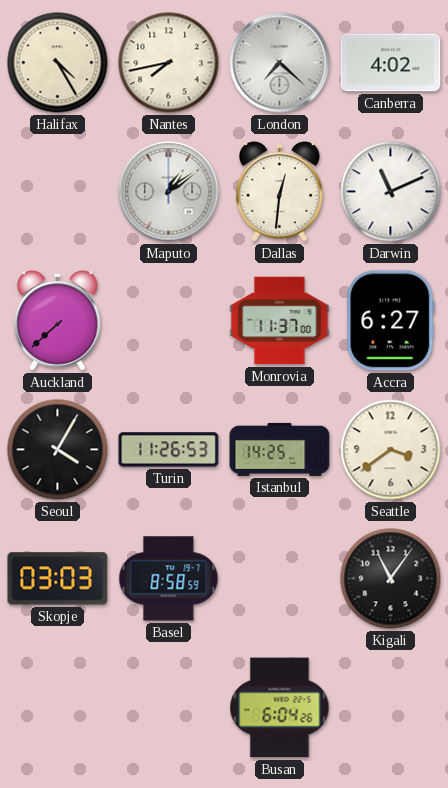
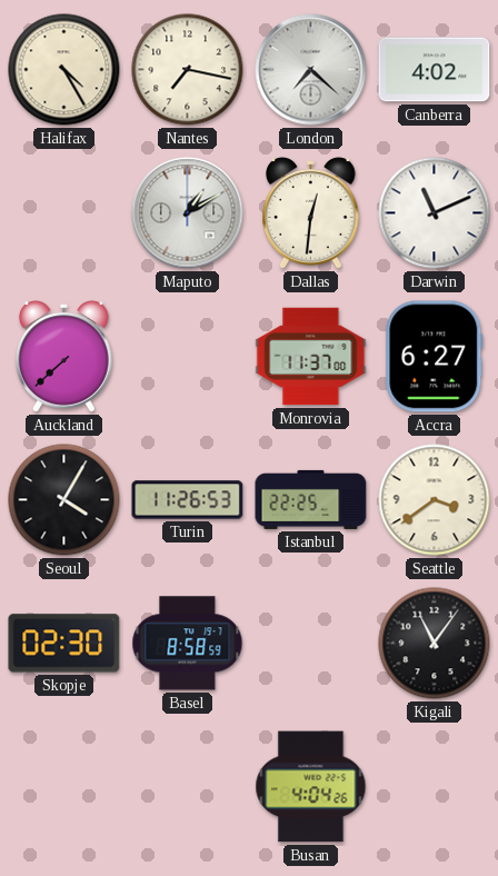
Nantes: 7:43 -> 7:17
Maputo: 1:09 -> 1:10
Istanbul: 14:25 -> 22:25
Skopje: 03:03 -> 02:30
Busan: 6:04 -> 4:04
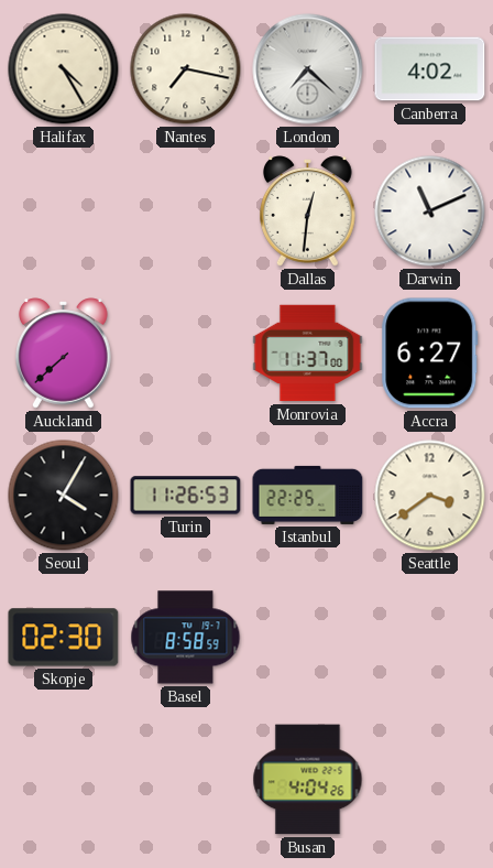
Maputo: 1:10 -> none
Kigali: 11:06 -> none
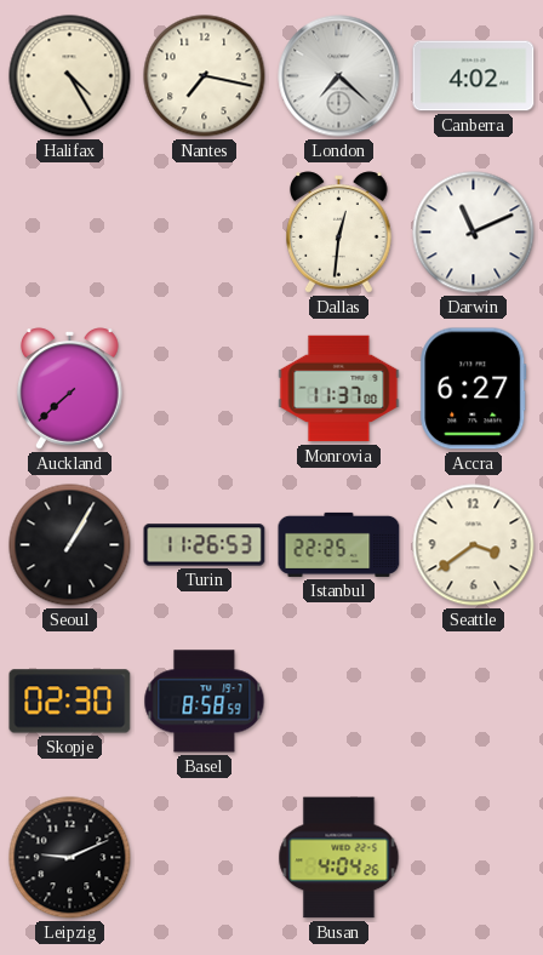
Seoul: 4:05 -> 1:05
Leipzig: none -> 9:11
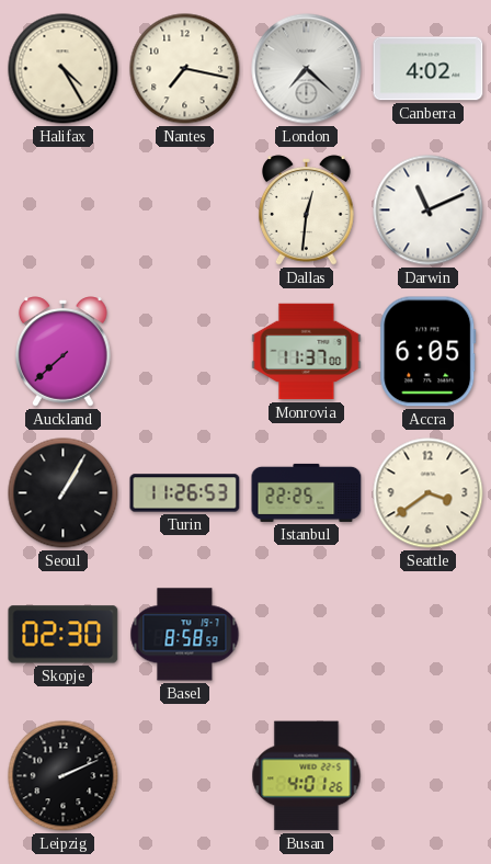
Accra: 6:27 -> 6:05
Leipzig: 9:11 -> 2:11
Busan: 4:04 -> 4:01
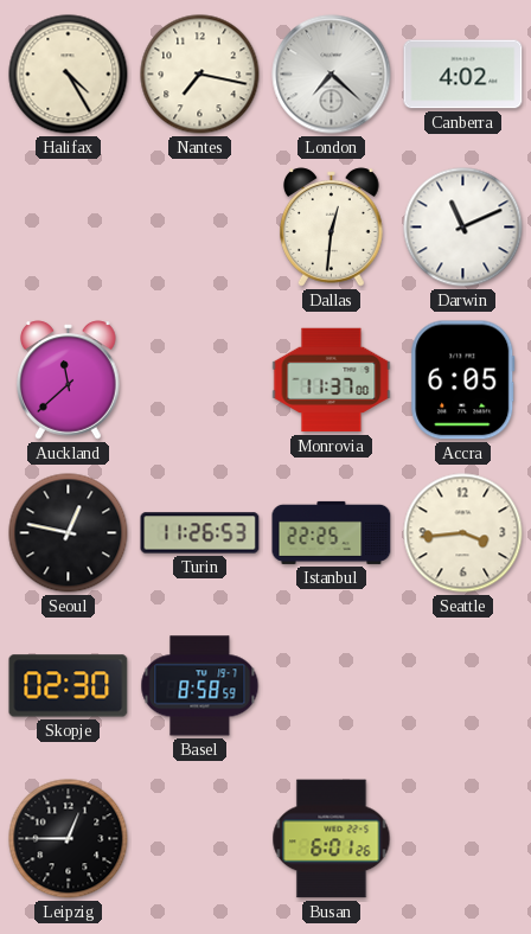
Auckland: 7:38 -> 11:38
Seoul: 1:05 -> 12:47
Seattle: 3:39 -> 3:44
Leipzig: 2:11 -> 12:45
Busan: 4:01 -> 6:01
